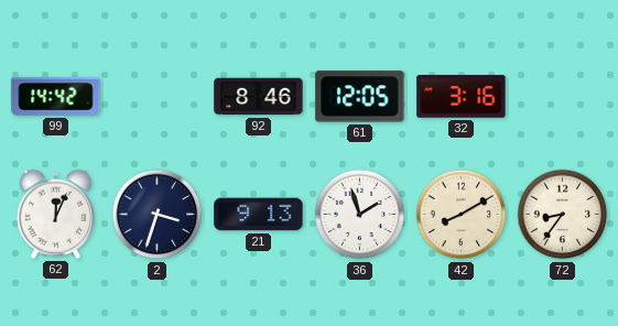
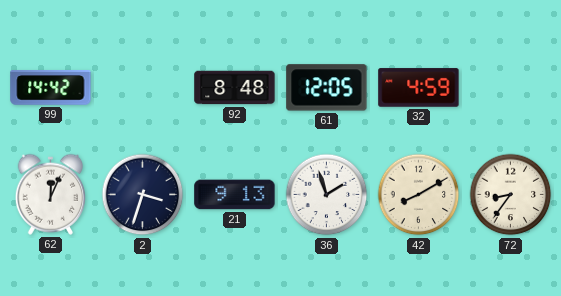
92: 8:46 -> 8:48
32: 3:16 -> 4:59
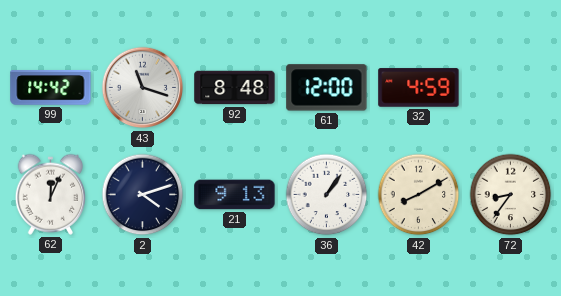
43: none -> 11:18
61: 12:05 -> 12:00
2: 3:33 -> 4:12
36: 1:57 -> 1:06
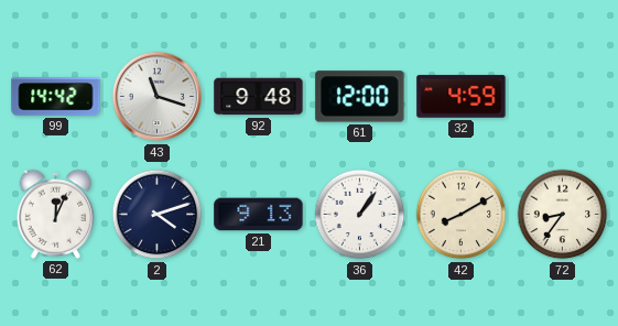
92: 8:48 -> 9:48
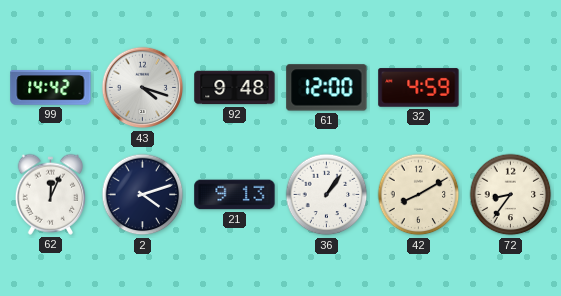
43: 11:18 -> 4:18
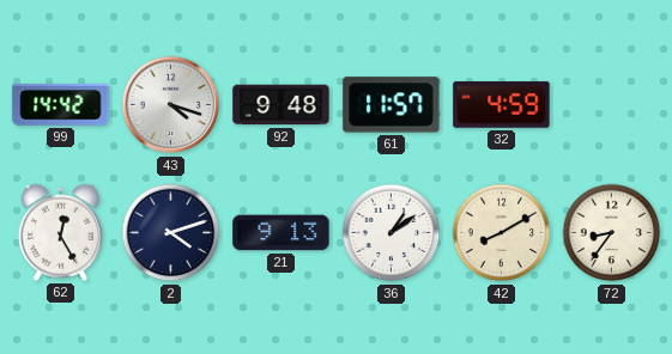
61: 12:00 -> 11:57
62: 12:04 -> 12:25
36: 1:06 -> 1:09
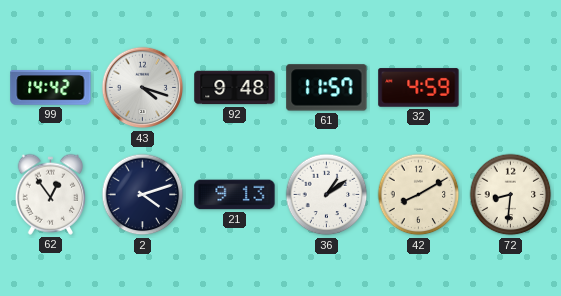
62: 12:25 -> 12:54
72: 8:36 -> 8:31
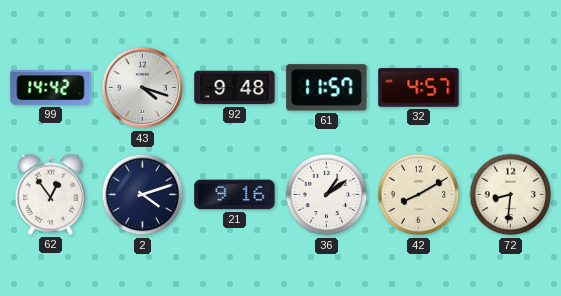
32: 4:59 -> 4:57
21: 9:13 -> 9:16
